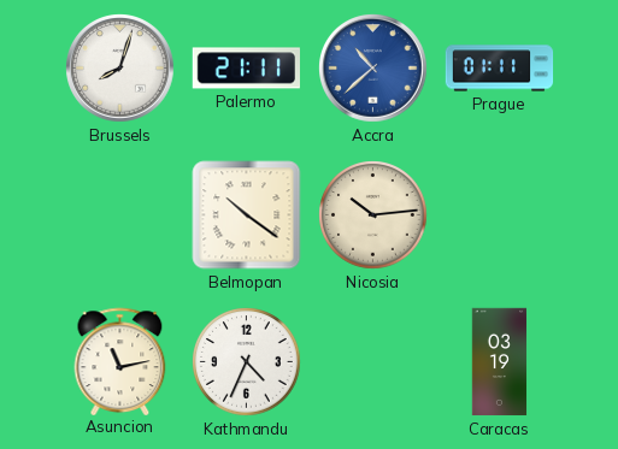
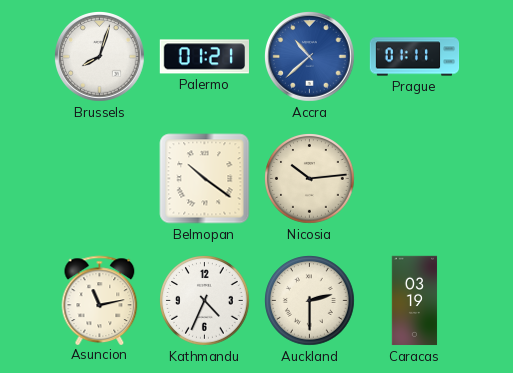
Palermo: 21:11 -> 01:21
Auckland: none -> 2:30
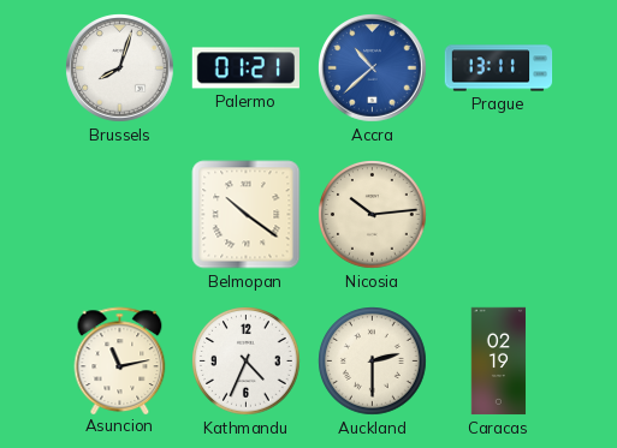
Prague: 01:11 -> 13:11
Caracas: 03:19 -> 02:19
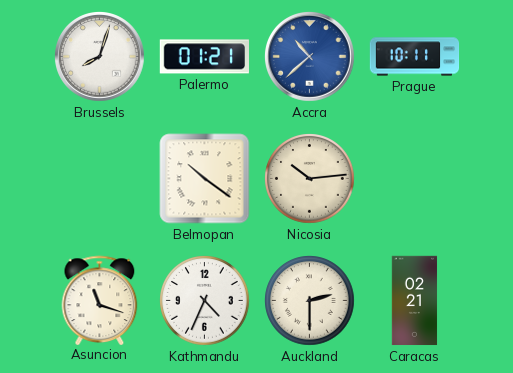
Prague: 13:11 -> 10:11
Asuncion: 11:13 -> 11:18
Caracas: 02:19 -> 02:21
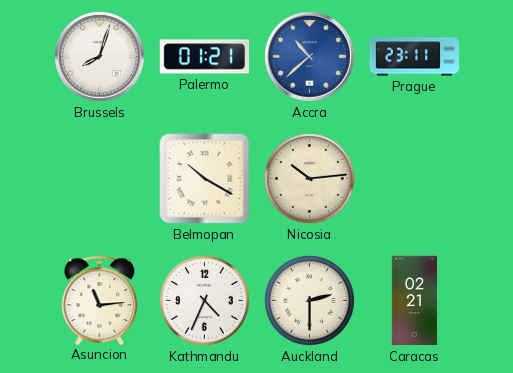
Prague: 10:11 -> 23:11
Belmopan: 10:21 -> 10:20
Asuncion: 11:18 -> 11:14
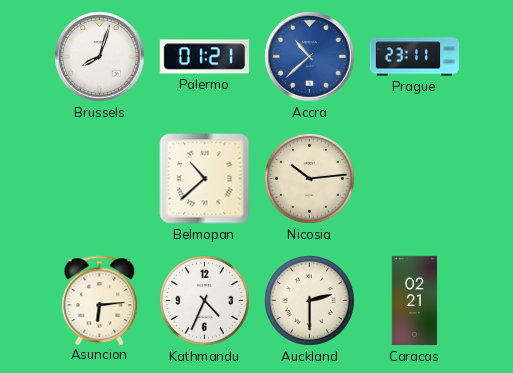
Belmopan: 10:20 -> 10:38
Asuncion: 11:14 -> 6:14
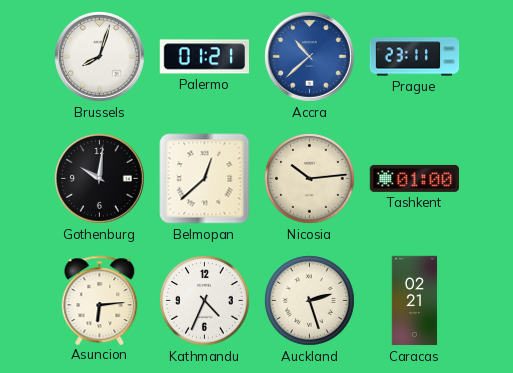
Gothenburg: none -> 10:01
Belmopan: 10:38 -> 12:38
Tashkent: none -> 01:00
Auckland: 2:30 -> 2:27
